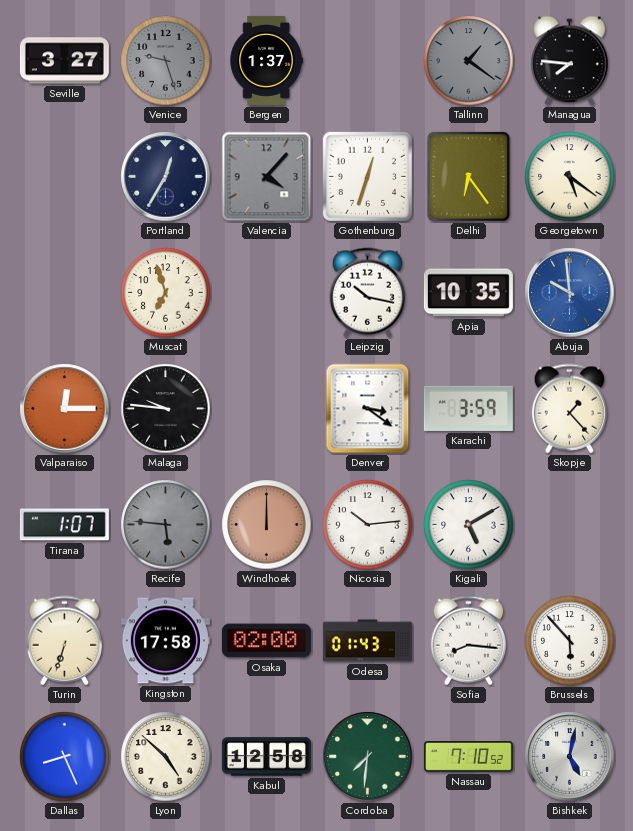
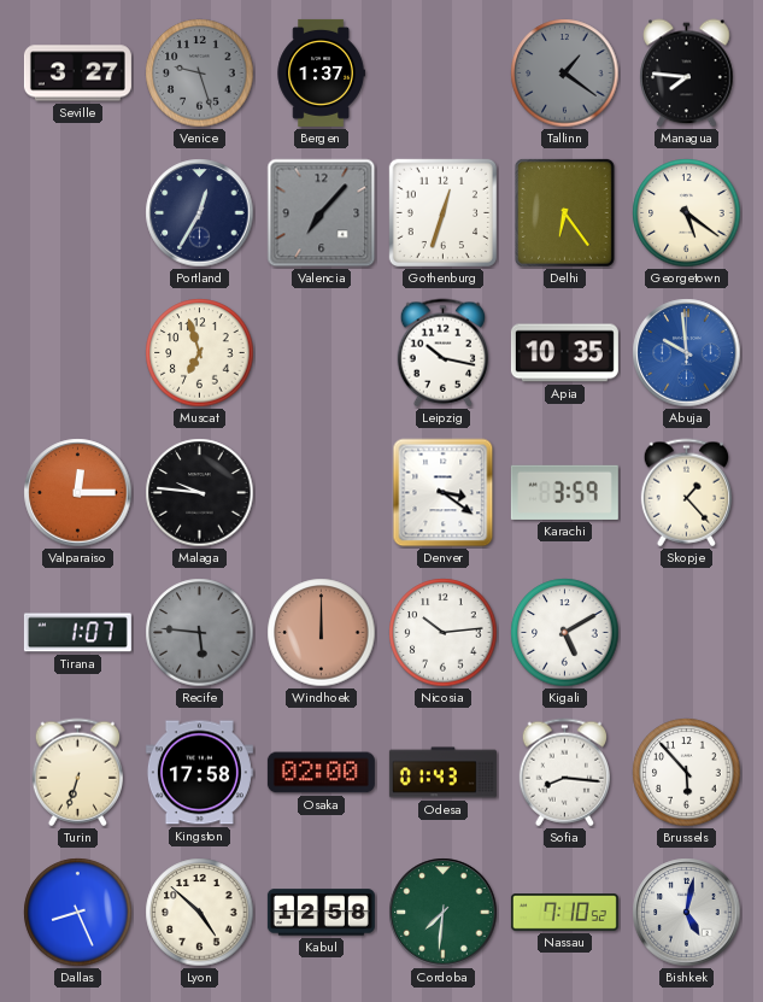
Valencia: 4:07 -> 7:07
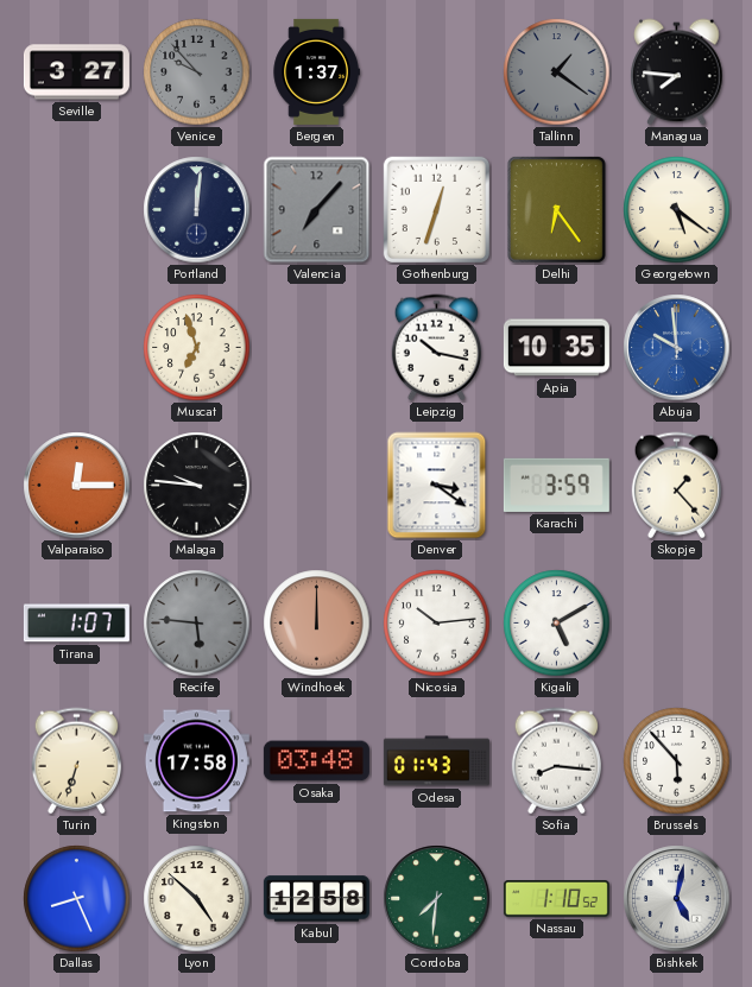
Venice: 9:27 -> 9:53
Portland: 12:35 -> 12:01
Osaka: 02:00 -> 03:48
Nassau: 7:10 -> 1:10
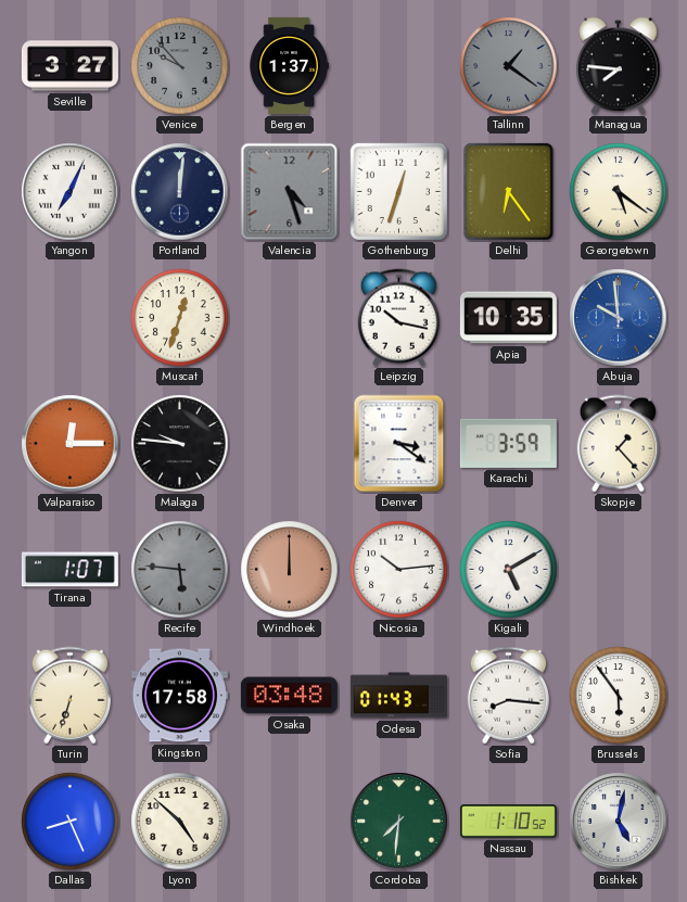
Yangon: none -> 7:04
Valencia: 7:07 -> 4:27
Muscat: 6:57 -> 12:33
Brussels: 5:53 -> 5:54
Kabul: 12:58 -> none
